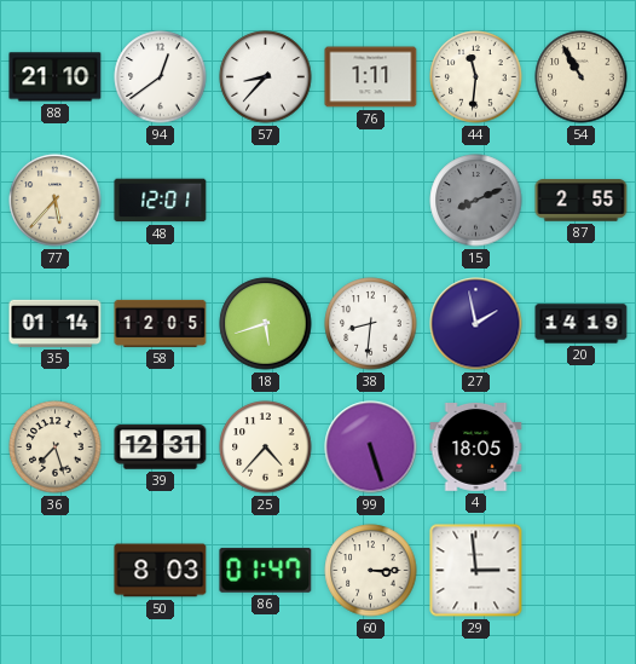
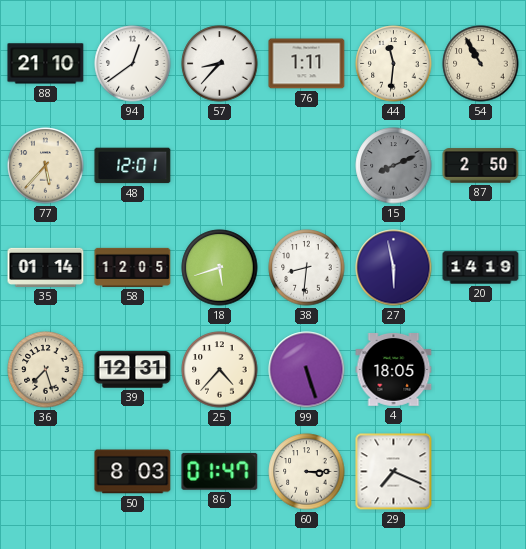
87: 2:55 -> 2:50
27: 1:58 -> 5:58
29: 2:59 -> 7:19
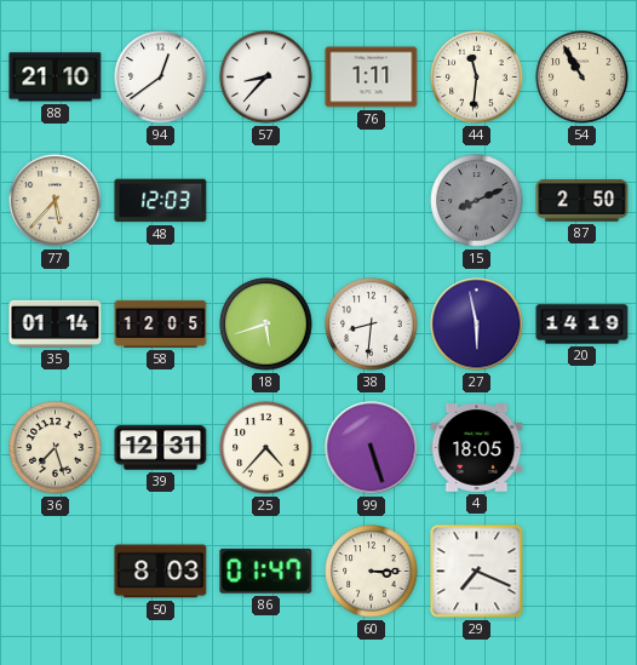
48: 12:01 -> 12:03
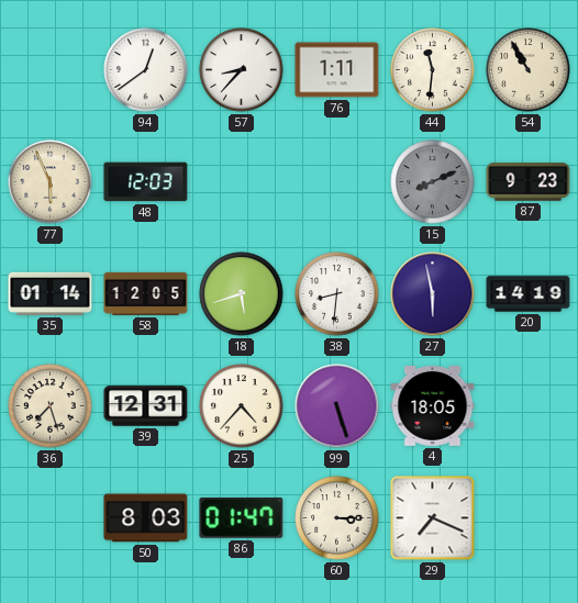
88: 21:10 -> none
77: 5:37 -> 5:56
87: 2:50 -> 9:23
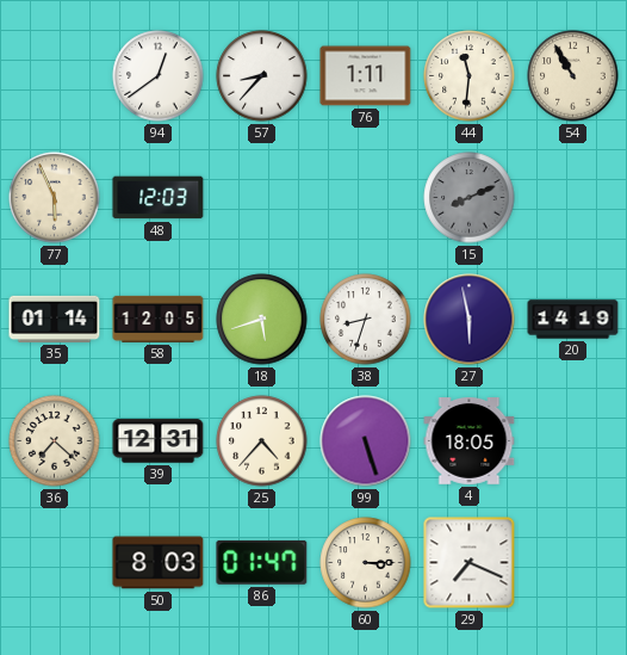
87: 9:23 -> none
38: 8:31 -> 8:33
36: 7:27 -> 7:22
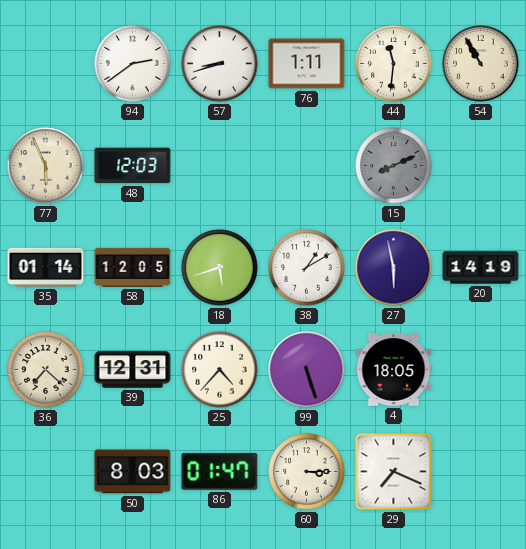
94: 12:39 -> 2:39
57: 8:37 -> 8:42
38: 8:33 -> 1:10
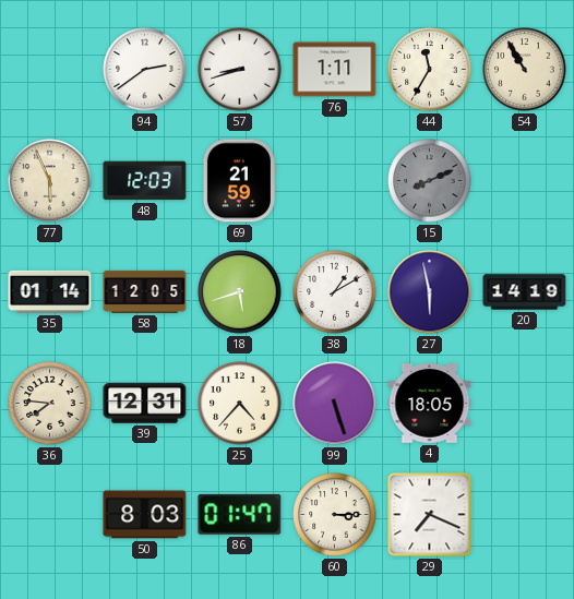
44: 11:31 -> 11:35
69: none -> 21:59
36: 7:22 -> 7:46
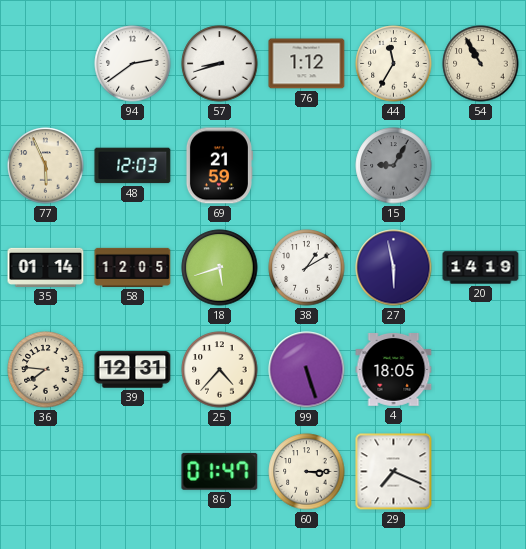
76: 1:11 -> 1:12
15: 8:11 -> 9:05
50: 8:03 -> none
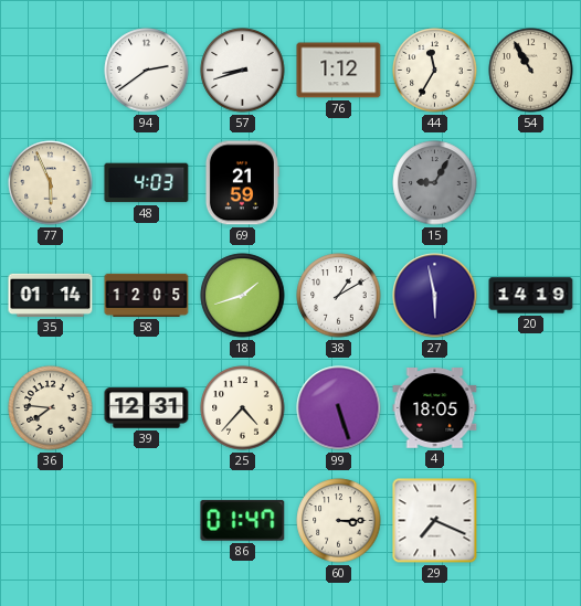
48: 12:03 -> 4:03
18: 5:42 -> 1:42
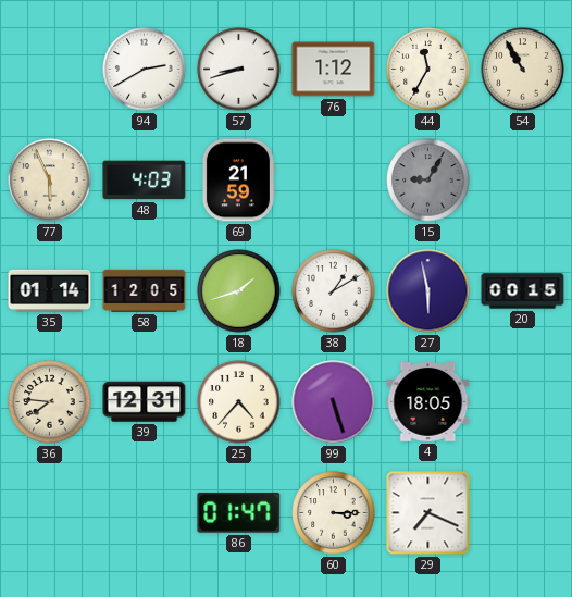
94: 2:39 -> 2:40
20: 14:19 -> 00:15
